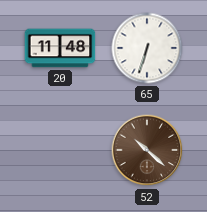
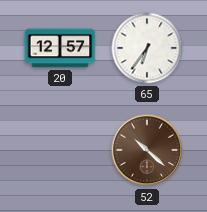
20: 11:48 -> 12:57
65: 6:33 -> 6:36
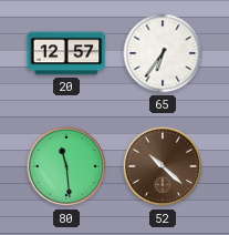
80: none -> 11:29
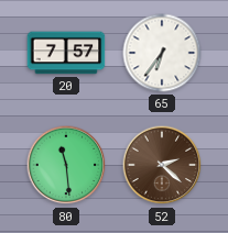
20: 12:57 -> 7:57
52: 10:22 -> 2:22
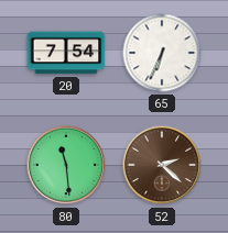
20: 7:57 -> 7:54
65: 6:36 -> 6:34
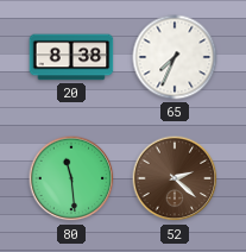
20: 7:54 -> 8:38
65: 6:34 -> 7:34
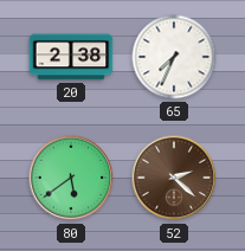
20: 8:38 -> 2:38
80: 11:29 -> 5:39
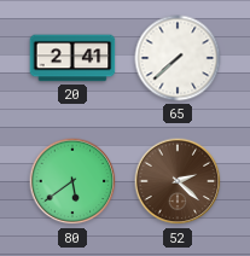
20: 2:38 -> 2:41
65: 7:34 -> 7:38
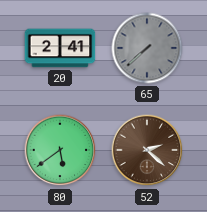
65 dial: white -> grey
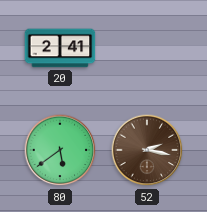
65: 7:38 -> none
52: 2:22 -> 2:17
